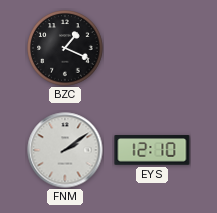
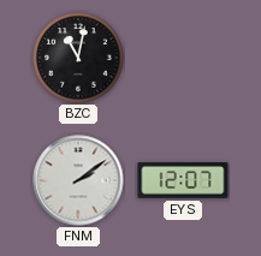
BZC: 1:19 -> 11:02
EYS: 12:10 -> 12:07
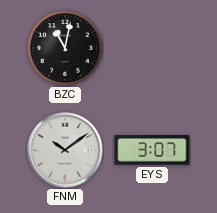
FNM: 2:09 -> 10:09
EYS: 12:07 -> 3:07
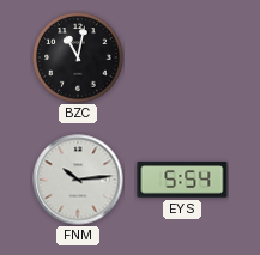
FNM: 10:09 -> 10:14
EYS: 3:07 -> 5:54
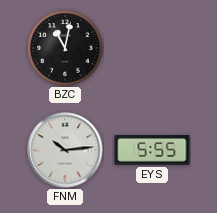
EYS: 5:54 -> 5:55
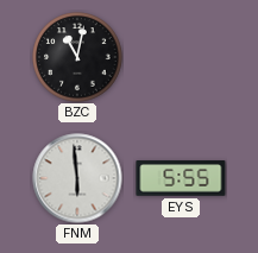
FNM: 10:14 -> 5:59
